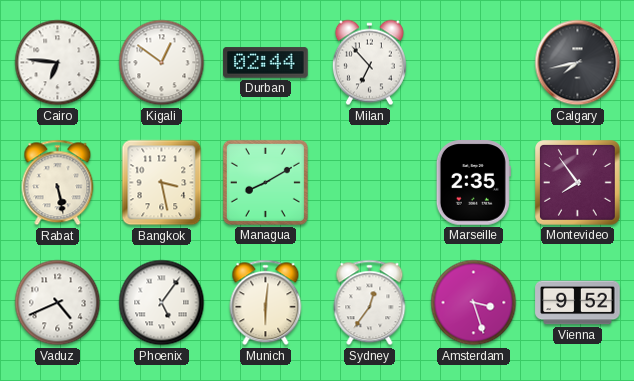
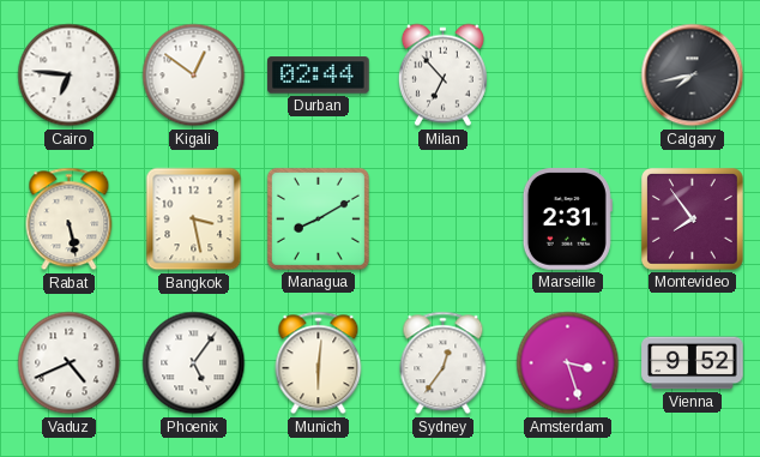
Marseille: 2:35 -> 2:31
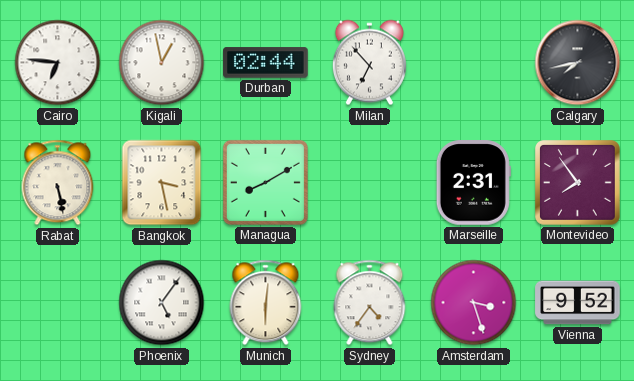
Kigali: 12:51 -> 12:58
Vaduz: 4:41 -> none
Sydney: 12:36 -> 4:36
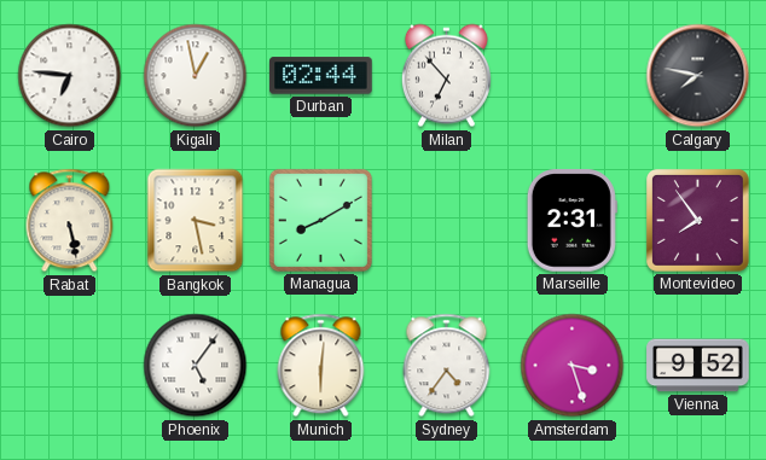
Calgary: 7:43 -> 7:47
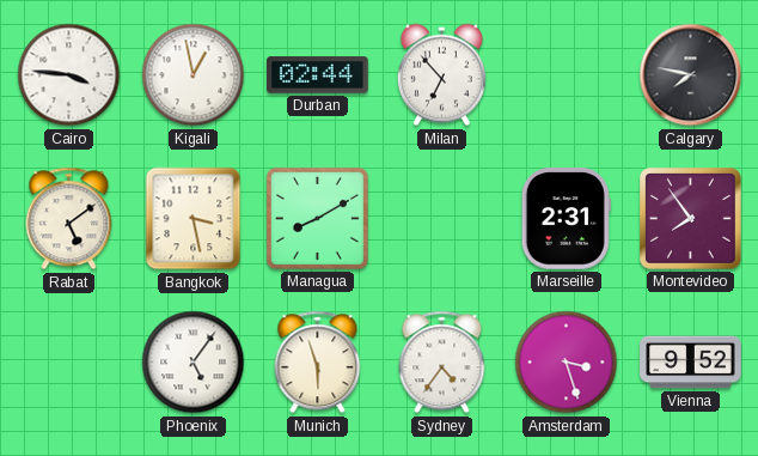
Cairo: 6:46 -> 3:46
Rabat: 5:28 -> 5:09
Munich: 6:01 -> 5:57
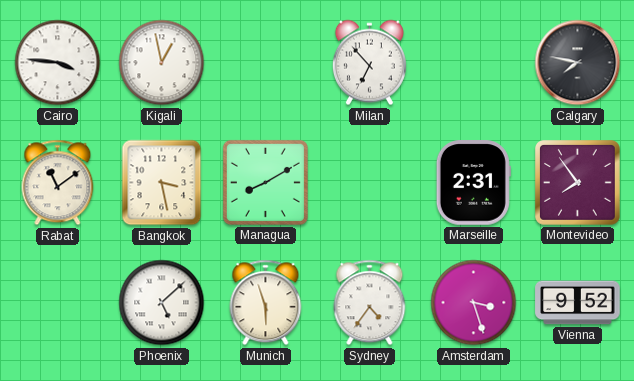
Durban: 02:44 -> none
Rabat: 5:09 -> 11:09
Phoenix: 5:06 -> 5:08
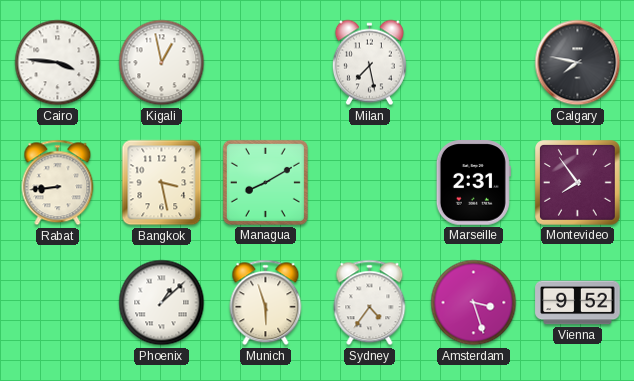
Milan: 6:53 -> 7:28
Rabat: 11:09 -> 8:44
Phoenix: 5:08 -> 1:08
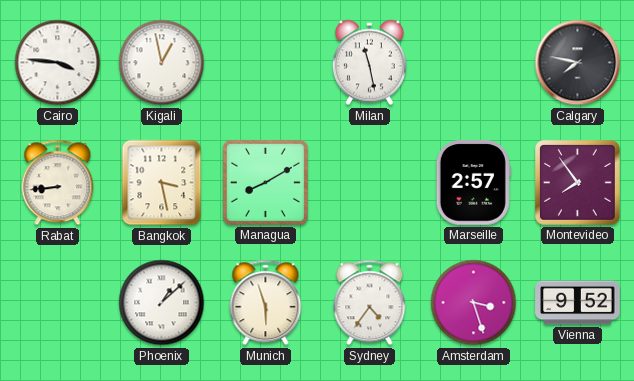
Milan: 7:28 -> 11:28
Marseille: 2:31 -> 2:57
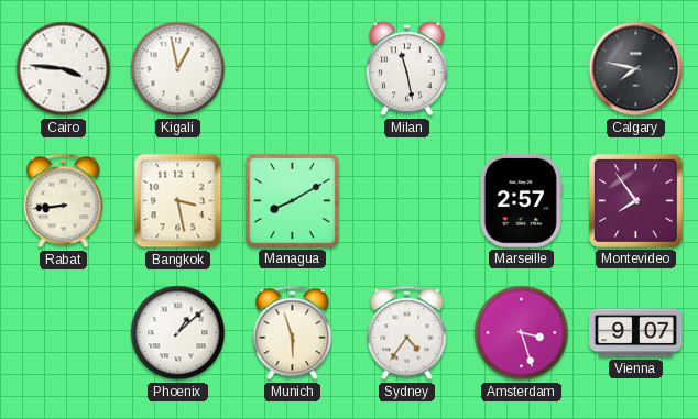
Vienna: 9:52 -> 9:07
